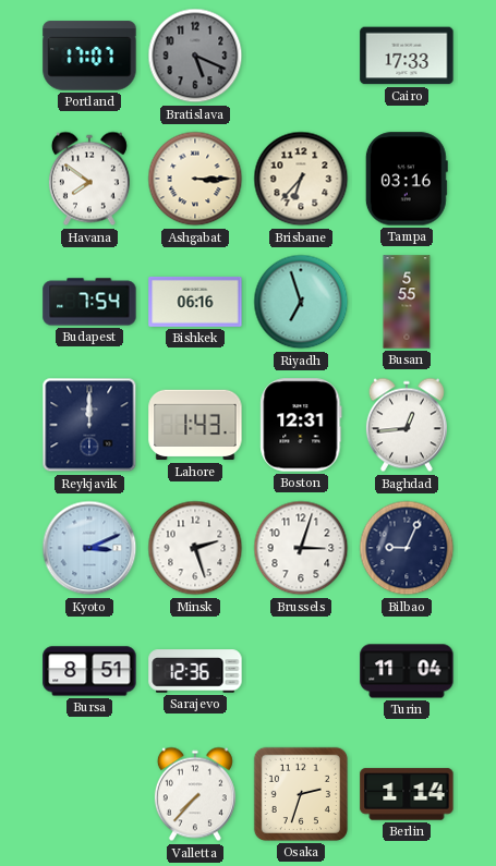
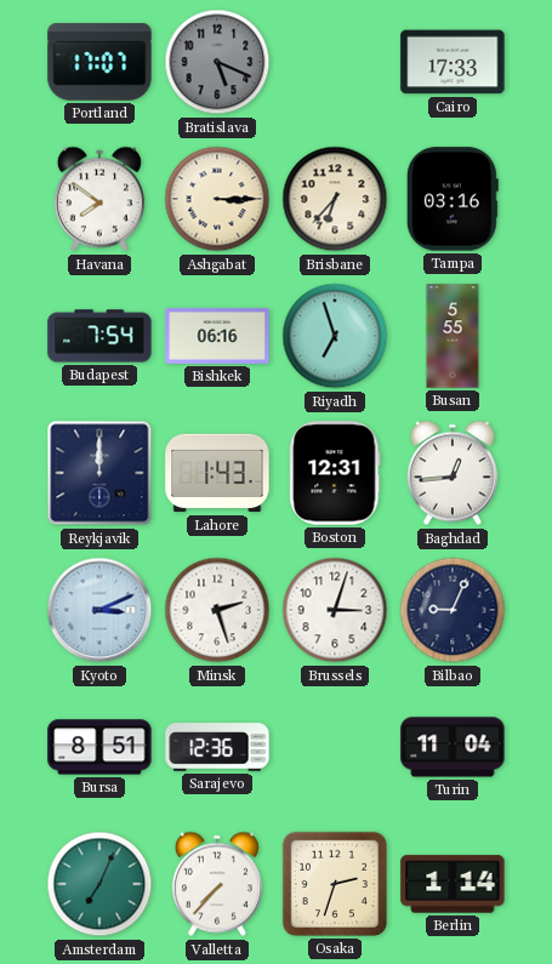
Amsterdam: none -> 7:04
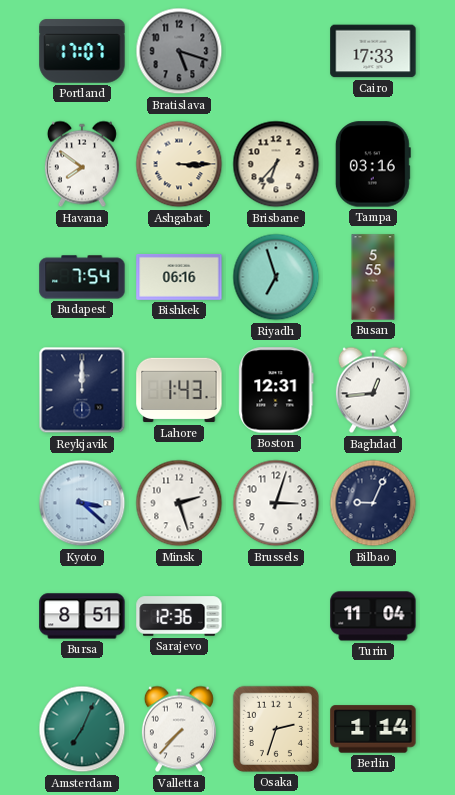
Bratislava: 5:19 -> 5:18
Kyoto: 3:11 -> 3:22
